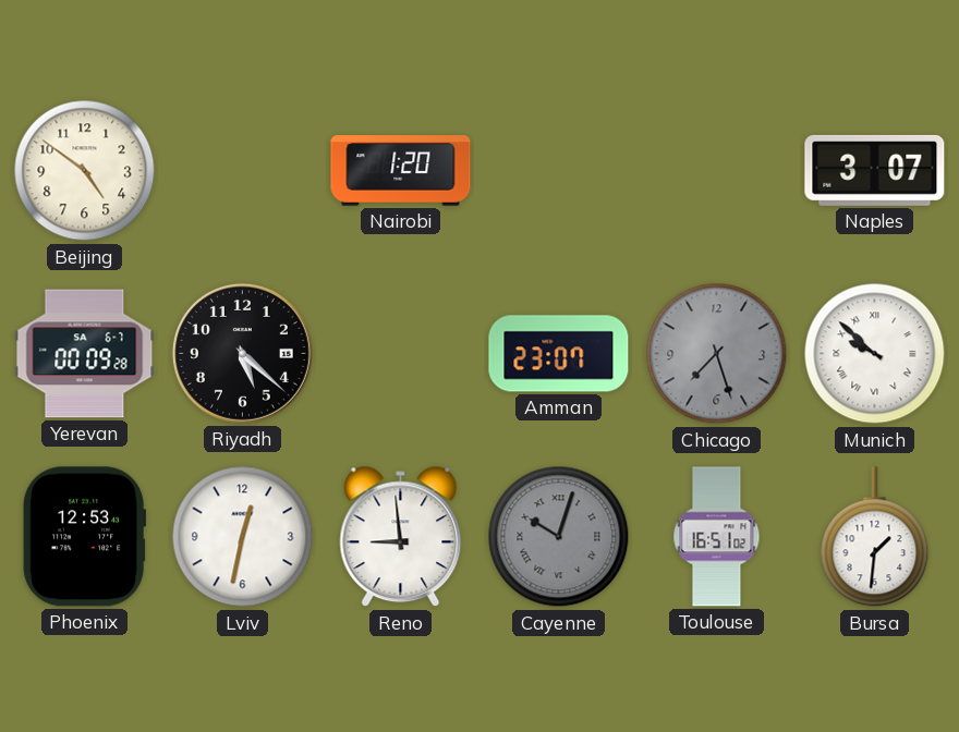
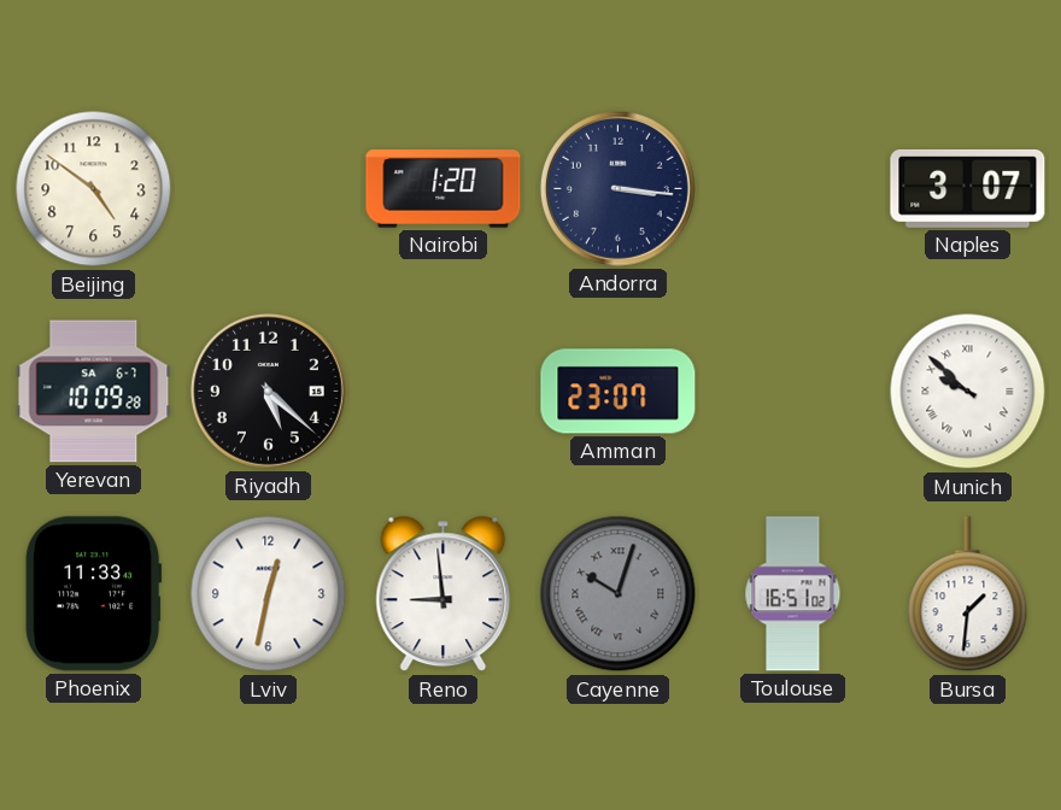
Andorra: none -> 3:16
Yerevan: 00:09 -> 10:09
Chicago: 7:27 -> none
Phoenix: 12:53 -> 11:33
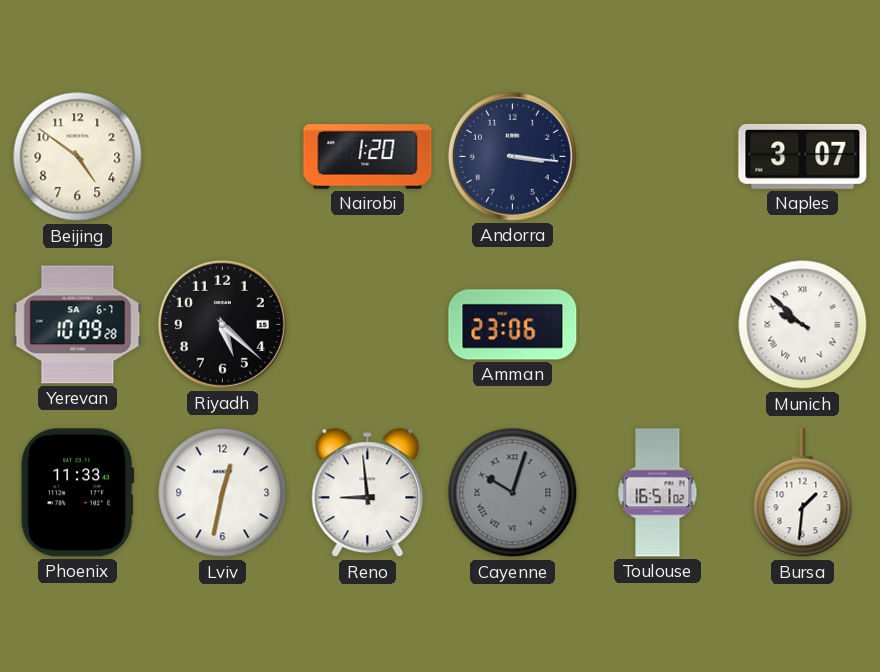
Amman: 23:07 -> 23:06
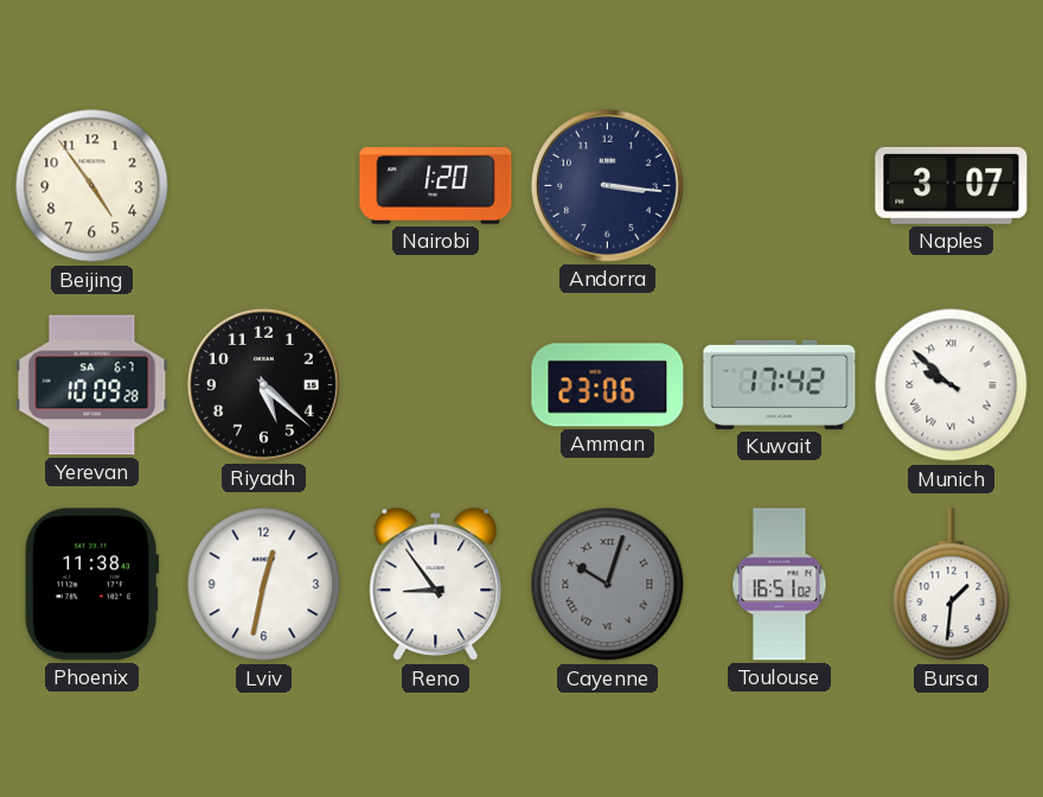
Beijing: 4:51 -> 4:54
Kuwait: none -> 17:42
Phoenix: 11:33 -> 11:38
Reno: 8:59 -> 8:54
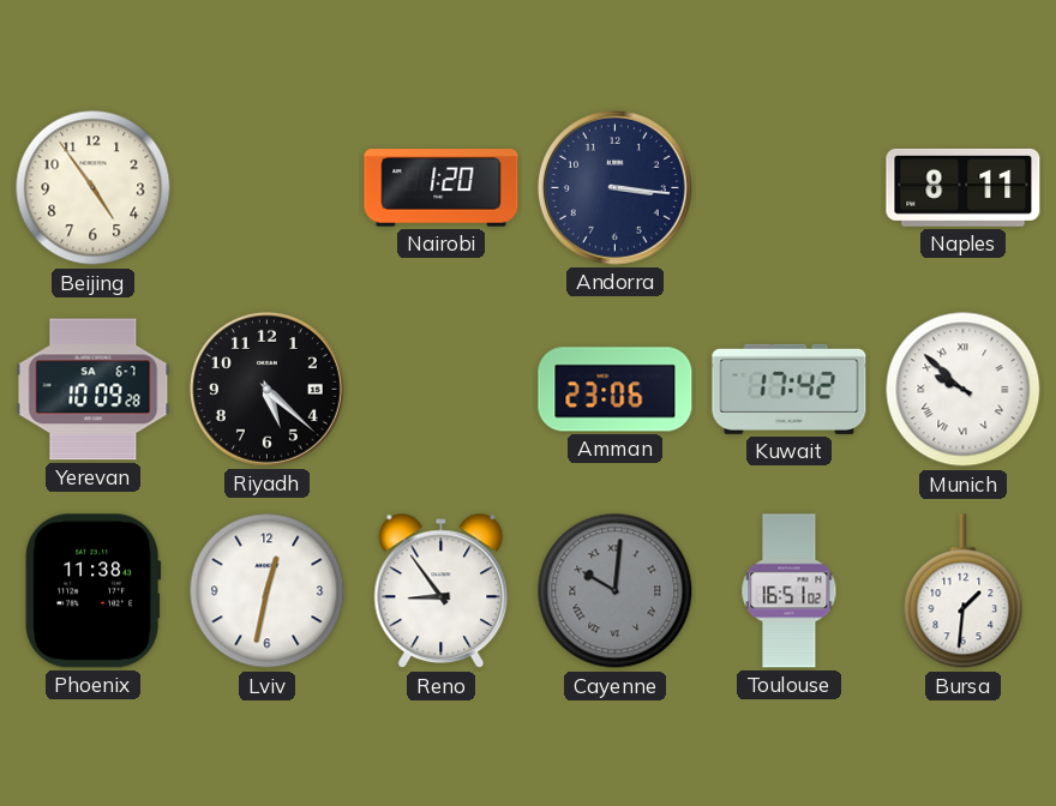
Naples: 3:07 -> 8:11
Cayenne: 10:03 -> 10:01
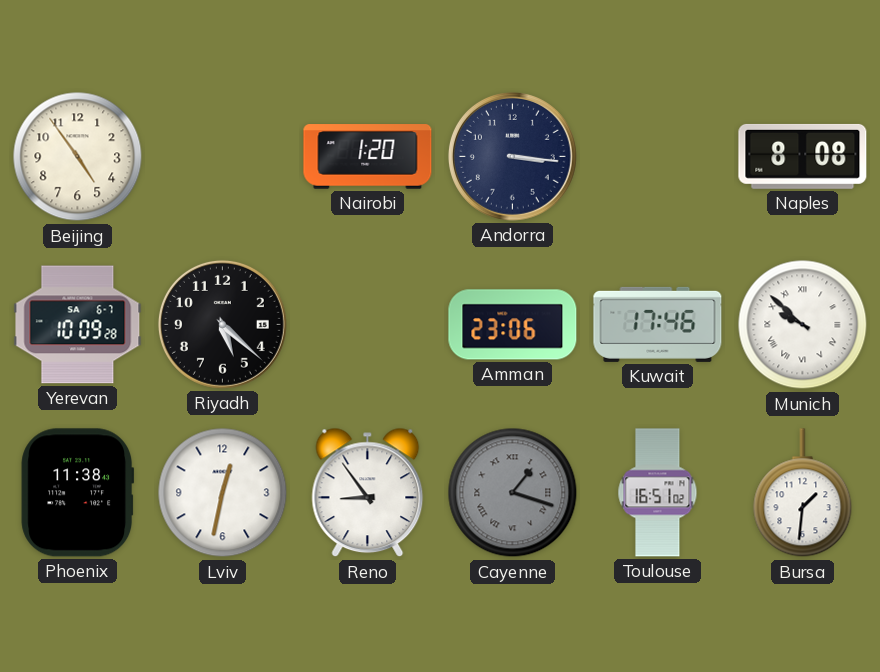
Naples: 8:11 -> 8:08
Kuwait: 17:42 -> 17:46
Cayenne: 10:01 -> 1:18
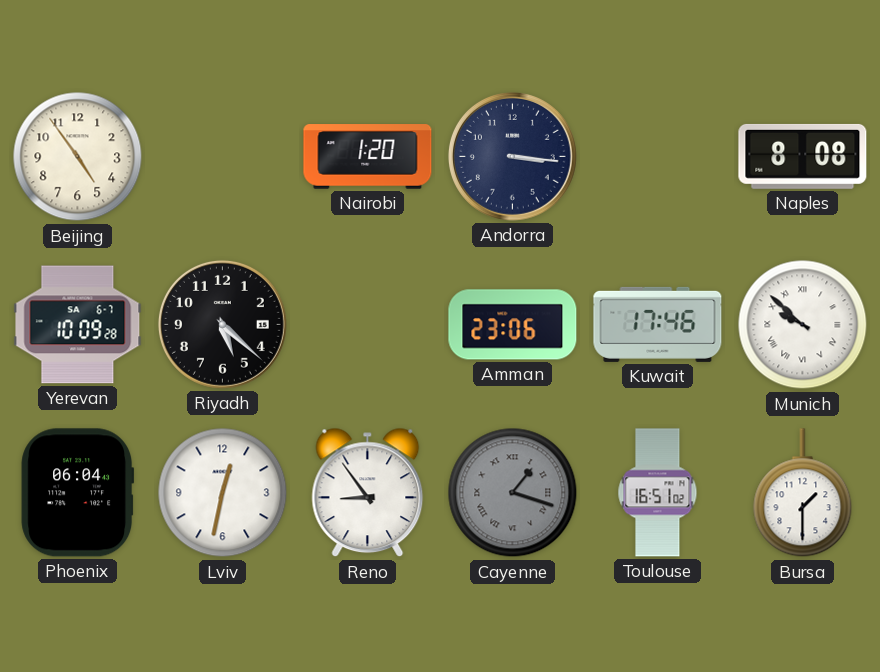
Phoenix: 11:38 -> 06:04
Bursa: 1:31 -> 1:30
